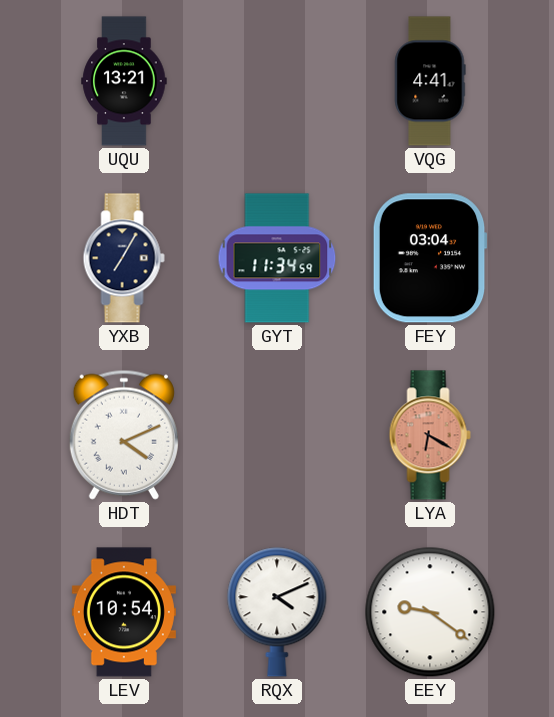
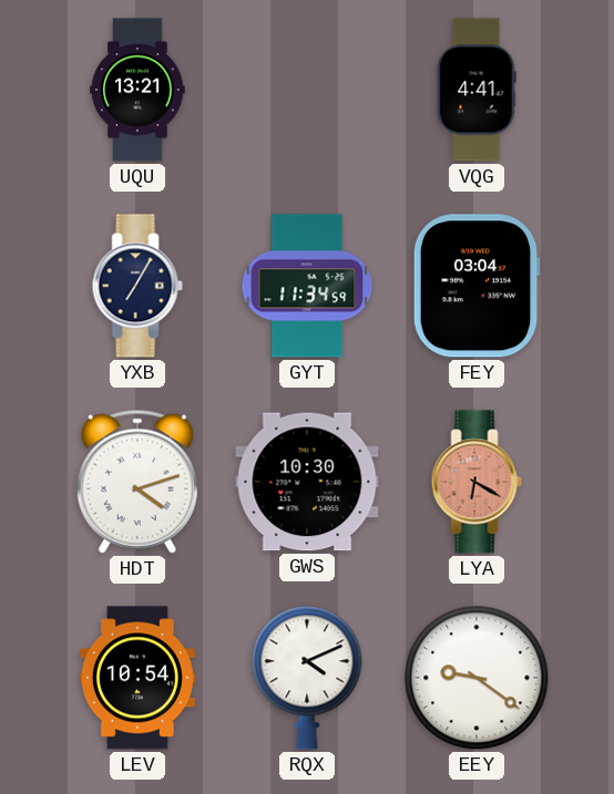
HDT: 4:11 -> 4:12
GWS: none -> 10:30
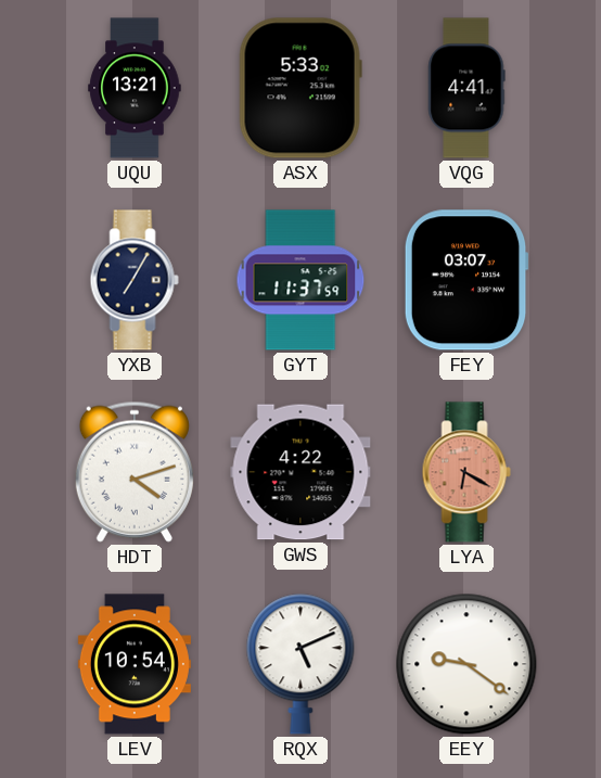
ASX: none -> 5:33
GYT: 11:34 -> 11:37
FEY: 03:04 -> 03:07
GWS: 10:30 -> 4:22
RQX: 4:11 -> 5:11
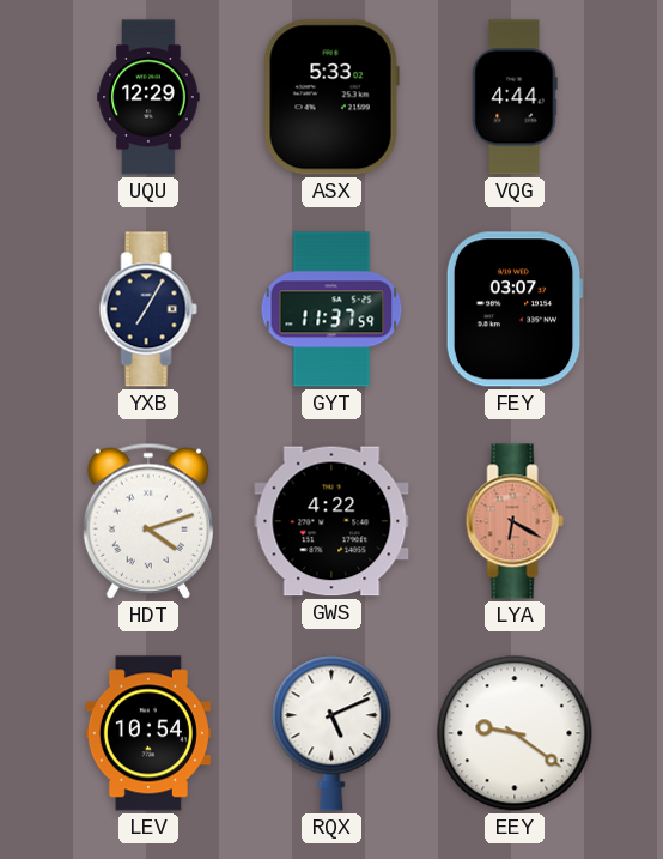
UQU: 13:21 -> 12:29
VQG: 4:41 -> 4:44
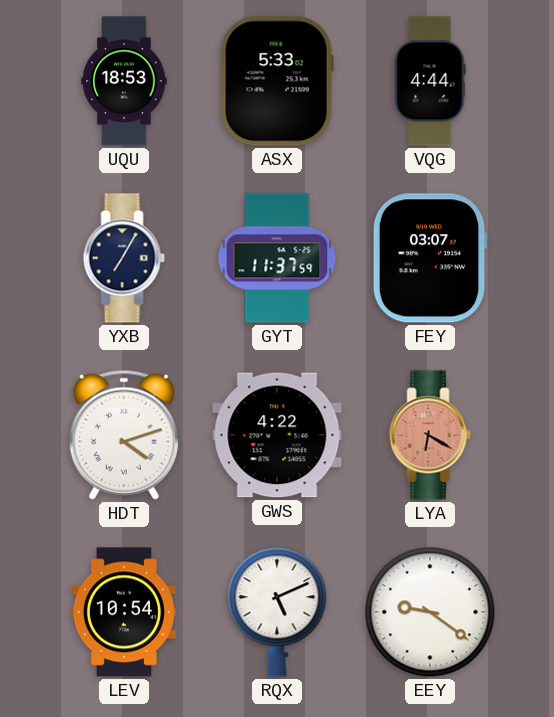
UQU: 12:29 -> 18:53
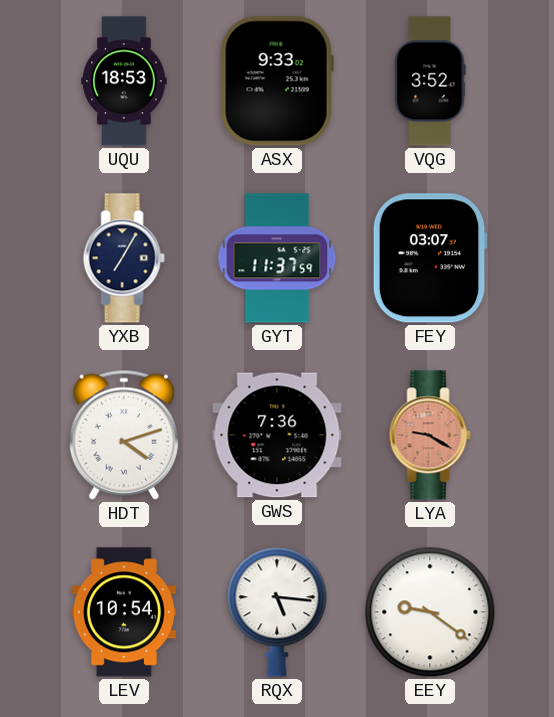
ASX: 5:33 -> 9:33
VQG: 4:44 -> 3:52
GWS: 4:22 -> 7:36
LYA: 6:20 -> 9:20
RQX: 5:11 -> 5:16
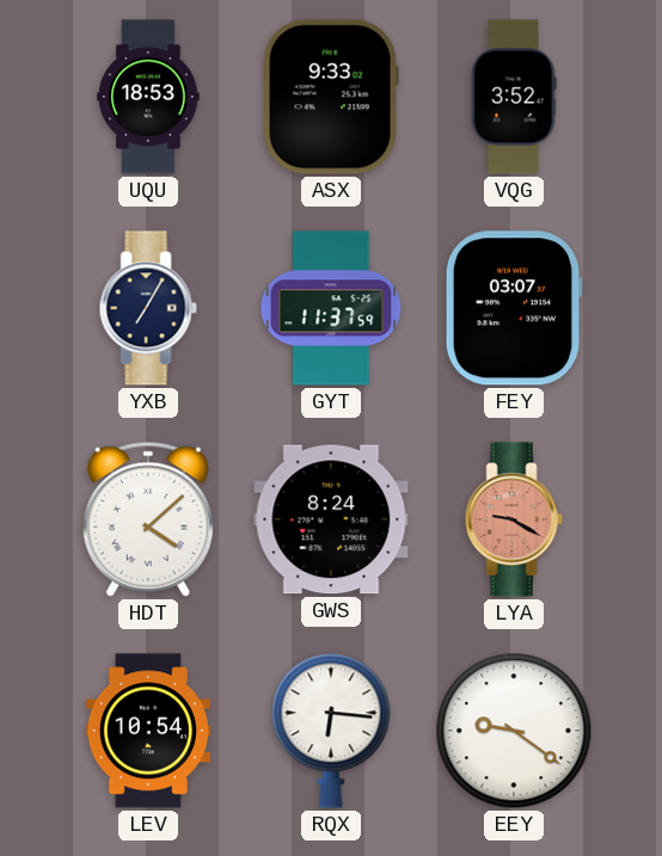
HDT: 4:12 -> 4:08
GWS: 7:36 -> 8:24
RQX: 5:16 -> 6:16
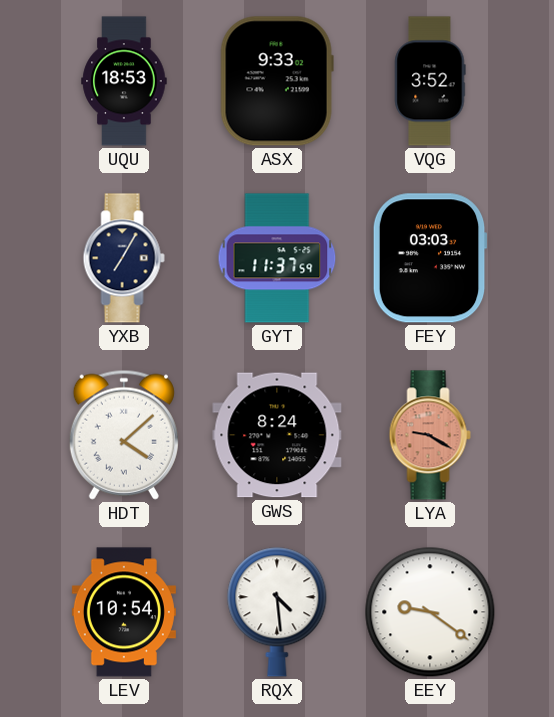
FEY: 03:07 -> 03:03
RQX: 6:16 -> 4:29
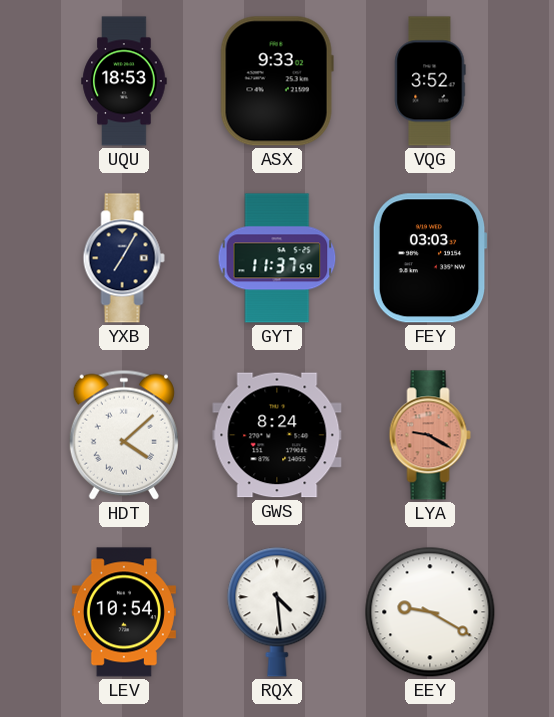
EEY: 9:21 -> 9:20
